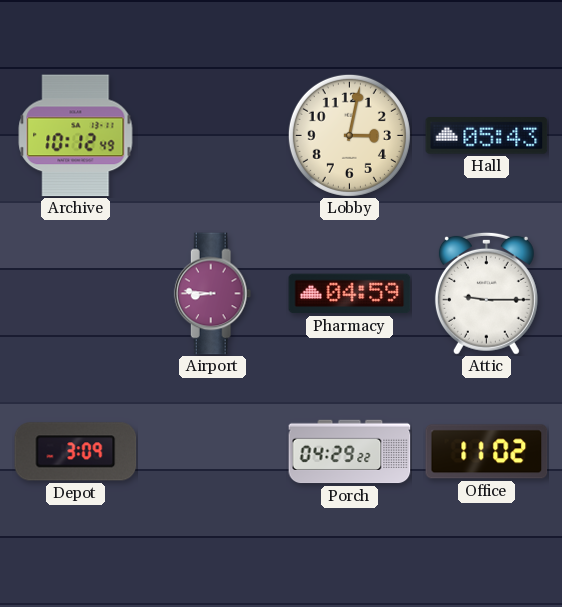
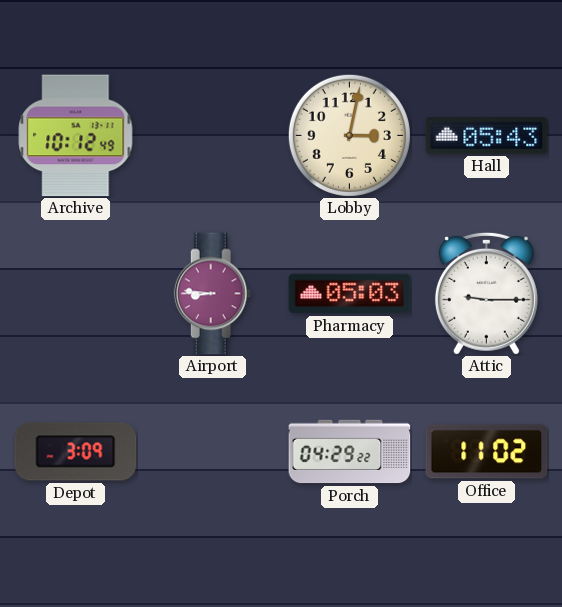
Pharmacy: 04:59 -> 05:03
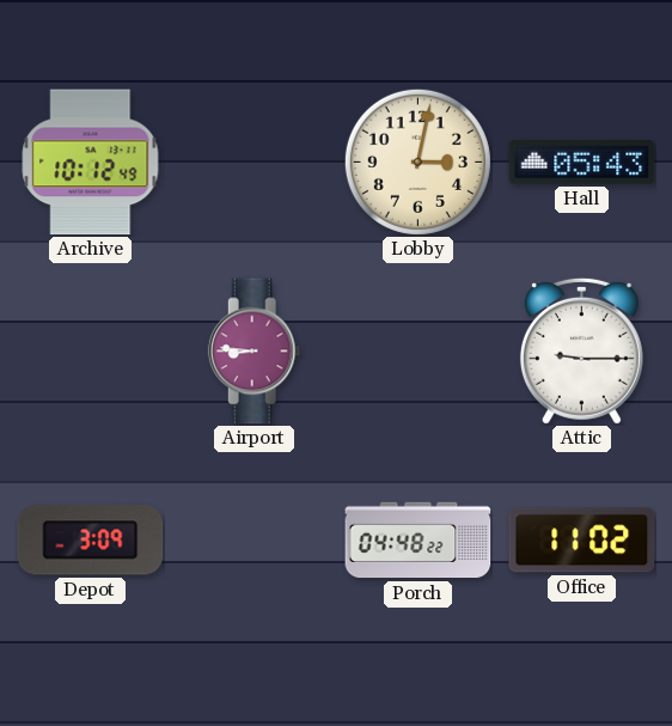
Pharmacy: 05:03 -> none
Porch: 04:29 -> 04:48
